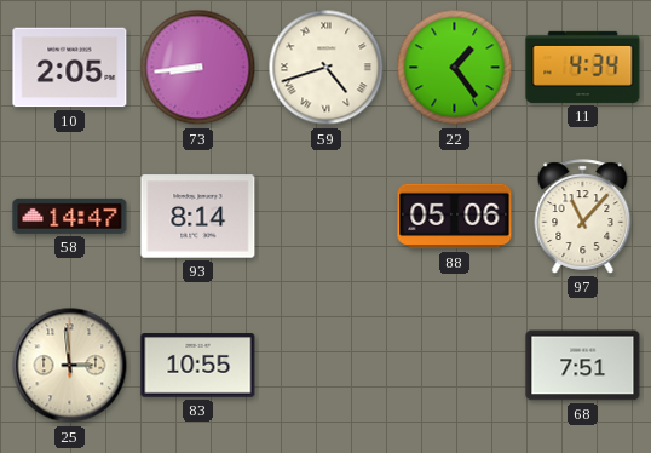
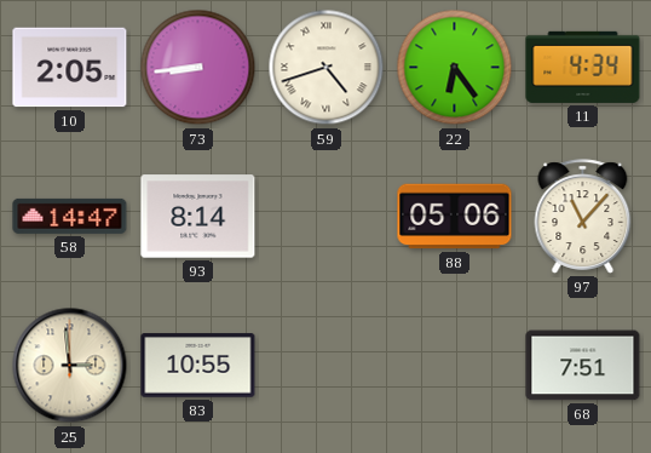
22: 1:24 -> 6:24
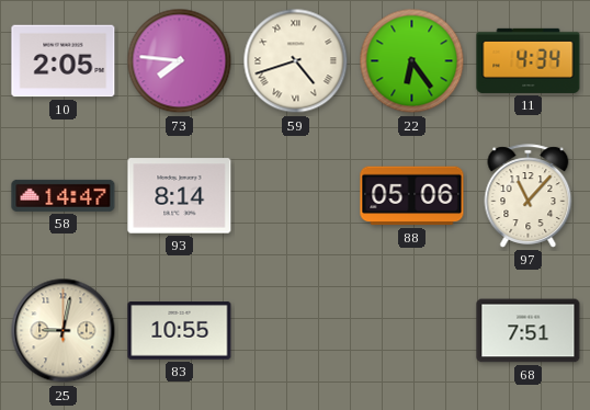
73: 8:44 -> 7:46
25: 2:59 -> 9:02
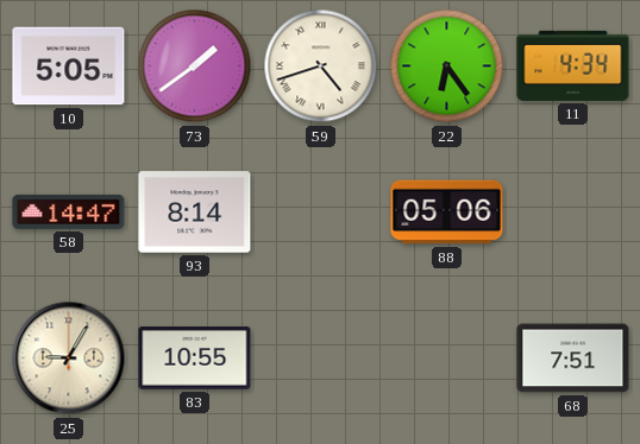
10: 2:05 -> 5:05
73: 7:46 -> 1:39
97: 11:07 -> none
25: 9:02 -> 9:05
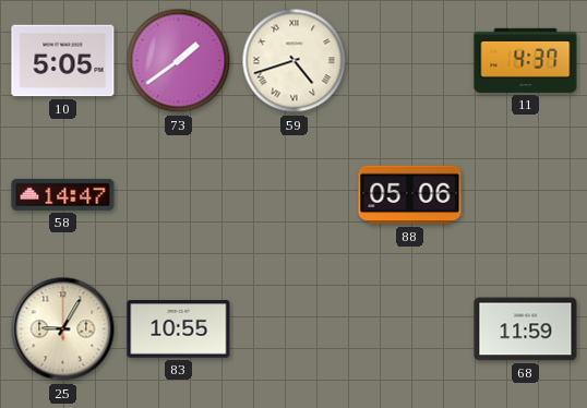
22: 6:24 -> none
11: 4:34 -> 4:37
93: 8:14 -> none
68: 7:51 -> 11:59
